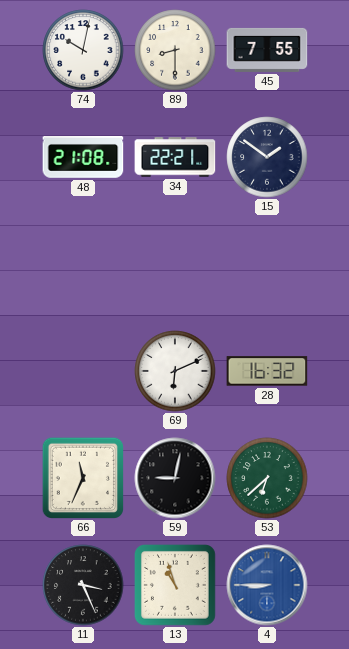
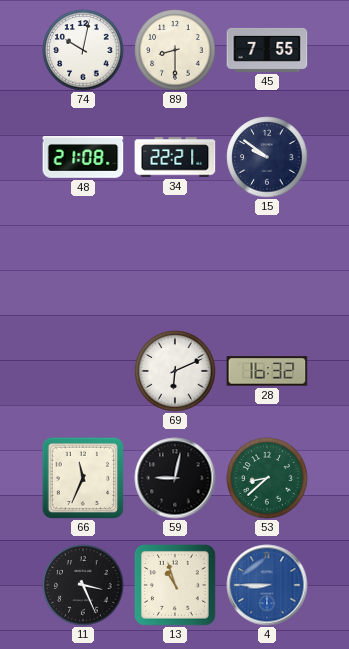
15: 1:51 -> 9:51
53: 6:38 -> 8:38
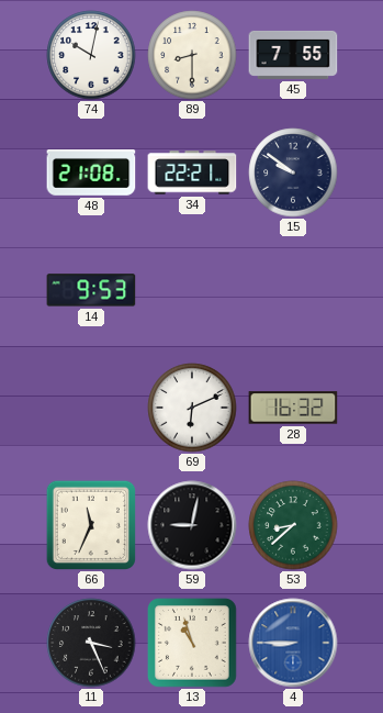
14: none -> 9:53
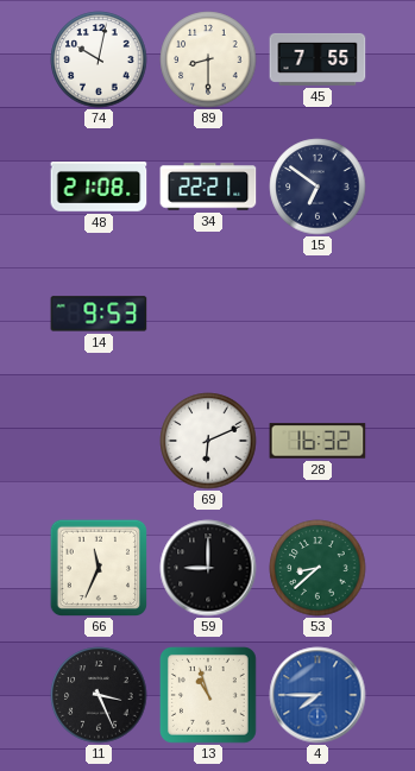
15: 9:51 -> 6:51
59: 9:02 -> 9:00
4: 8:45 -> 7:45
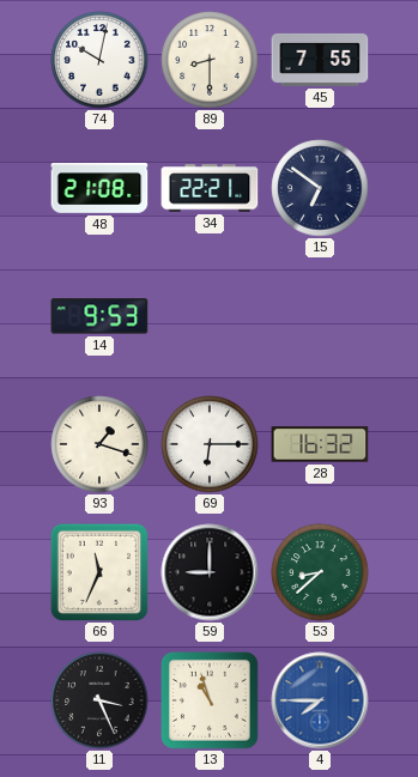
93: none -> 1:18
69: 6:11 -> 6:15
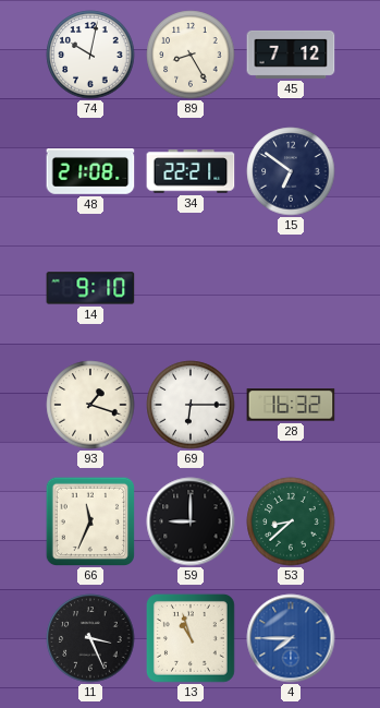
89: 8:30 -> 8:25
45: 7:55 -> 7:12
14: 9:53 -> 9:10
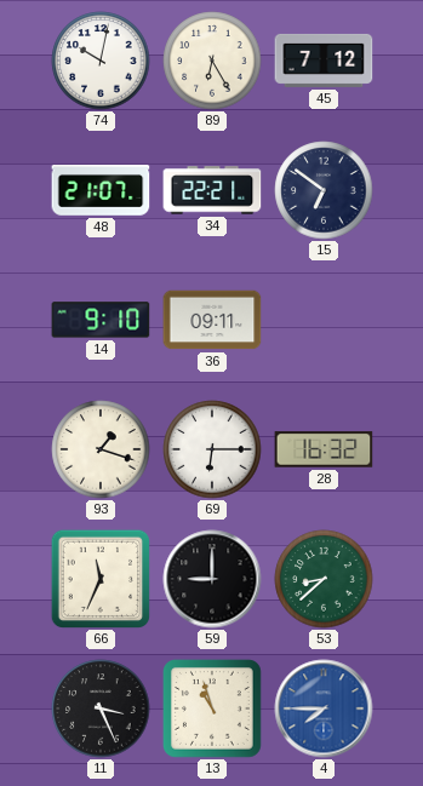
89: 8:25 -> 6:25
48: 21:08 -> 21:07
36: none -> 09:11
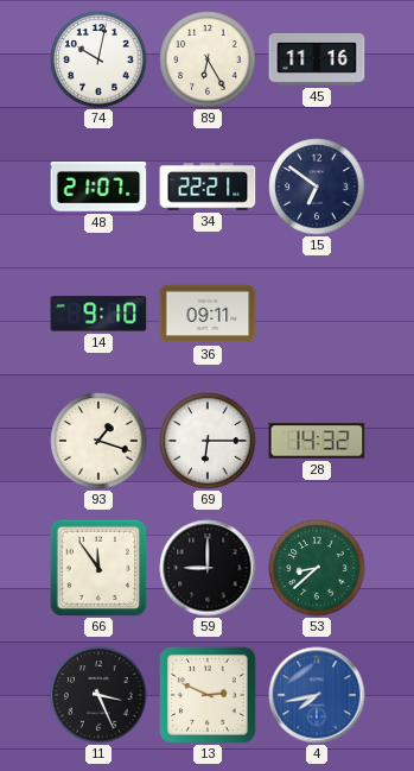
45: 7:12 -> 11:16
28: 16:32 -> 14:32
66: 11:34 -> 11:54
13: 10:57 -> 2:49
4: 7:45 -> 7:43
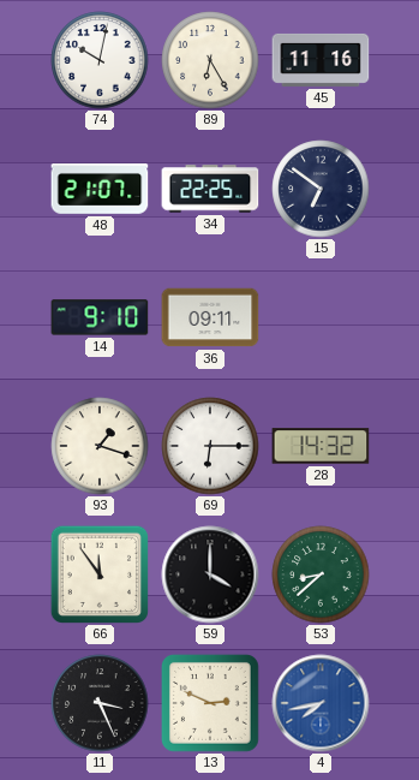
34: 22:21 -> 22:25
59: 9:00 -> 4:00
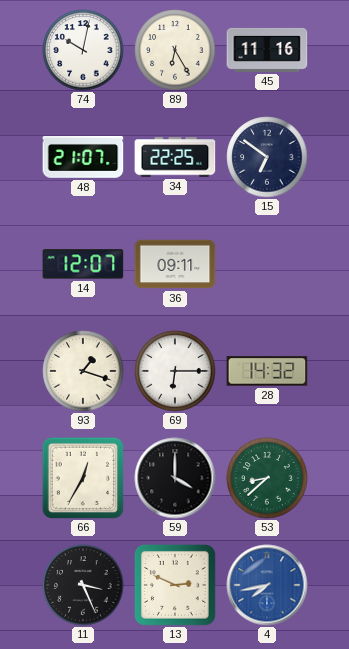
14: 9:10 -> 12:07
66: 11:54 -> 12:35
